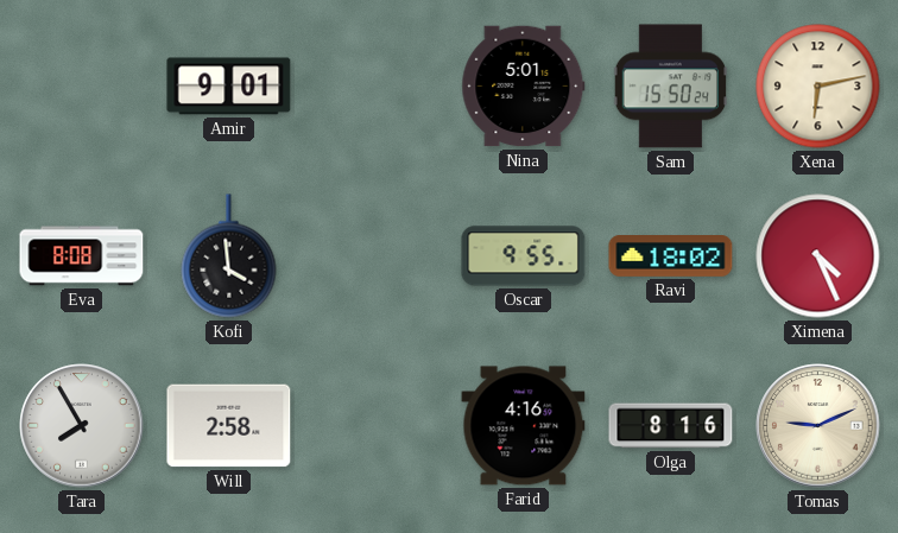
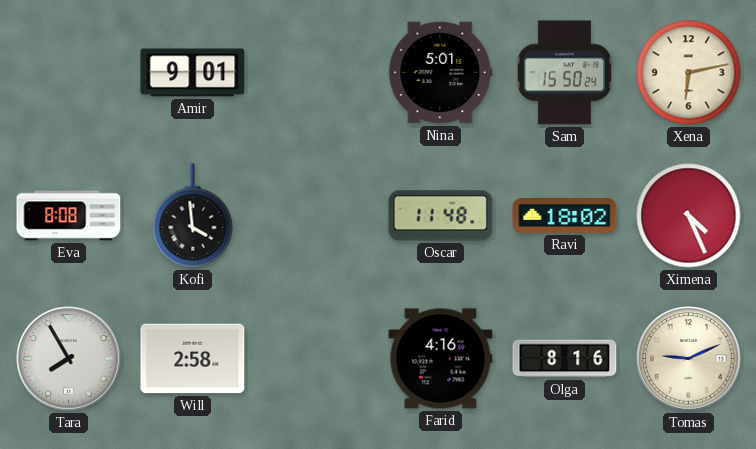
Oscar: 9:55 -> 11:48
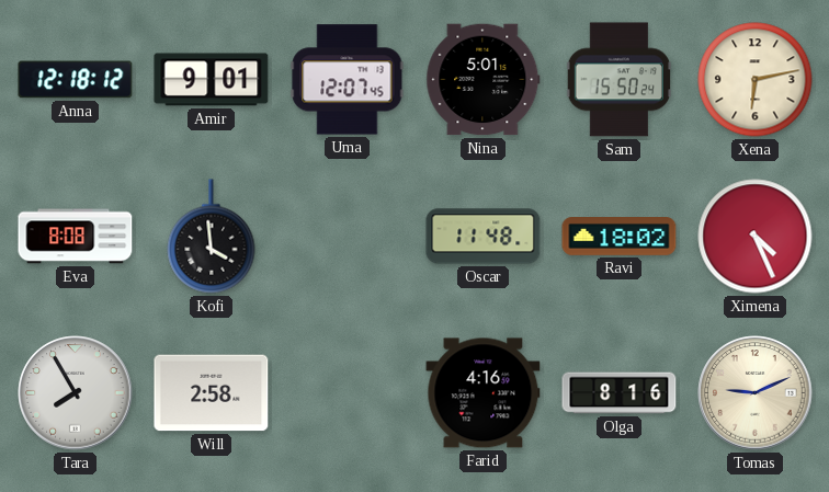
Anna: none -> 12:18
Uma: none -> 12:07
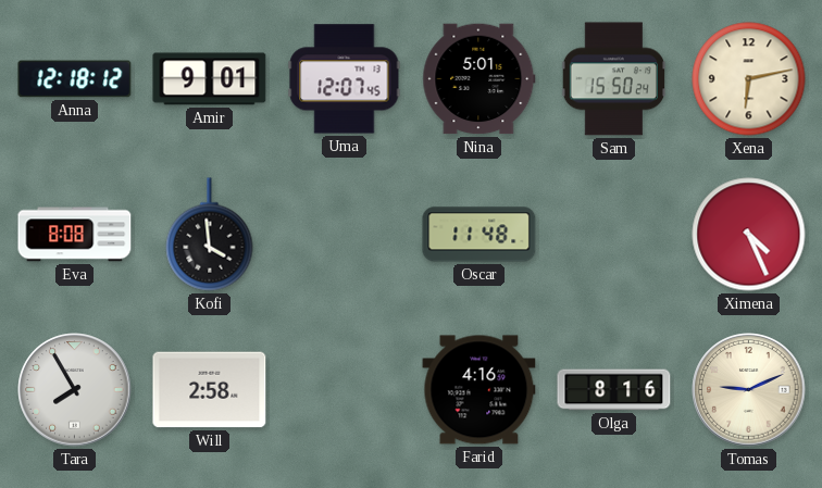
Ravi: 18:02 -> none
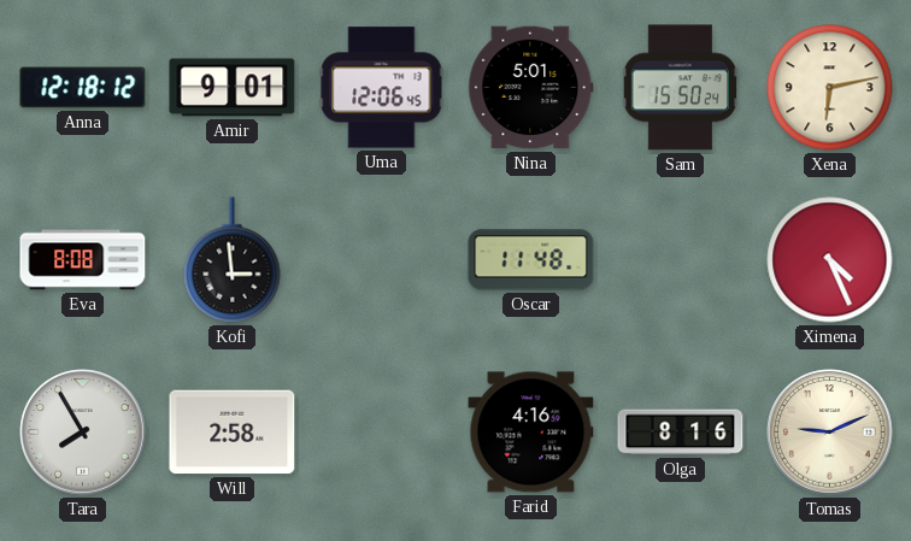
Uma: 12:07 -> 12:06
Kofi: 3:59 -> 2:59
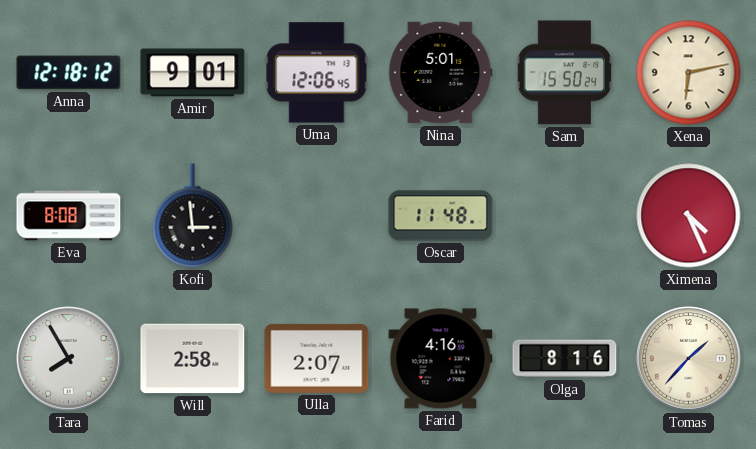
Ulla: none -> 2:07
Tomas: 9:11 -> 1:37
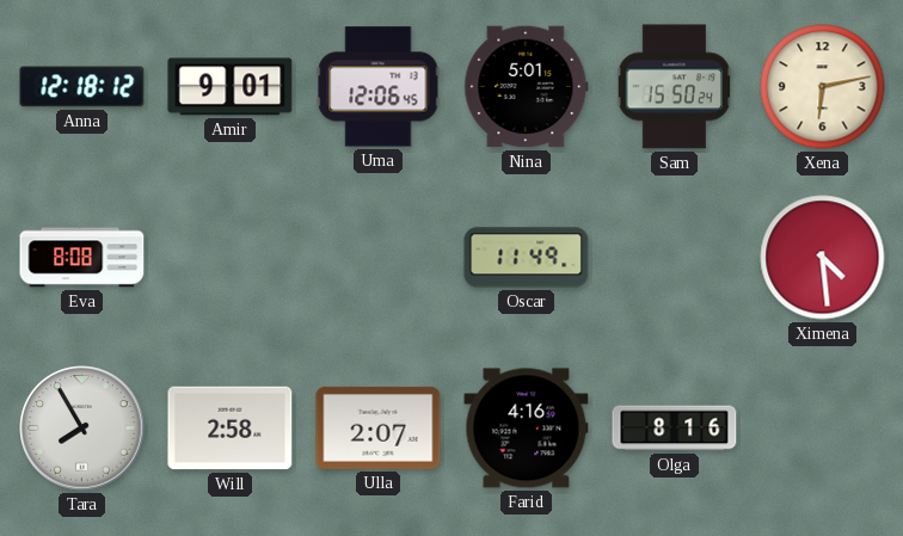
Kofi: 2:59 -> none
Oscar: 11:48 -> 11:49
Ximena: 4:26 -> 4:29
Tomas: 1:37 -> none
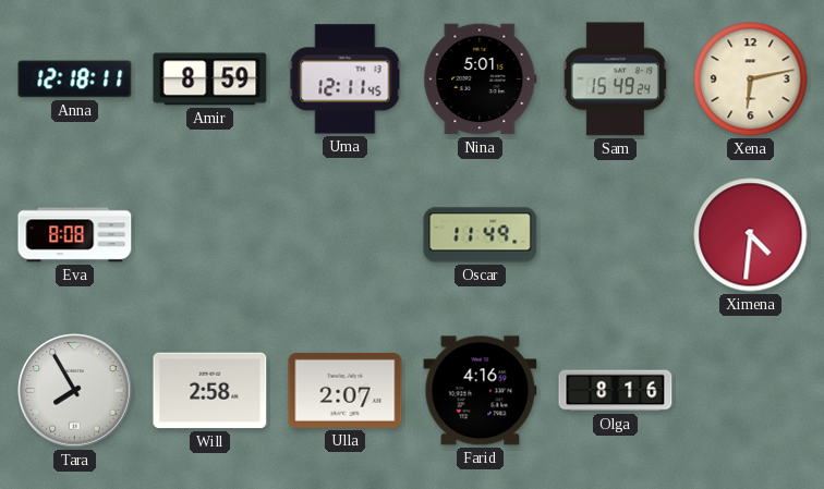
Anna: 12:18:12 -> 12:18:11
Amir: 9:01 -> 8:59
Uma: 12:06 -> 12:11
Sam: 15:50 -> 15:49
Ximena: 4:29 -> 4:31
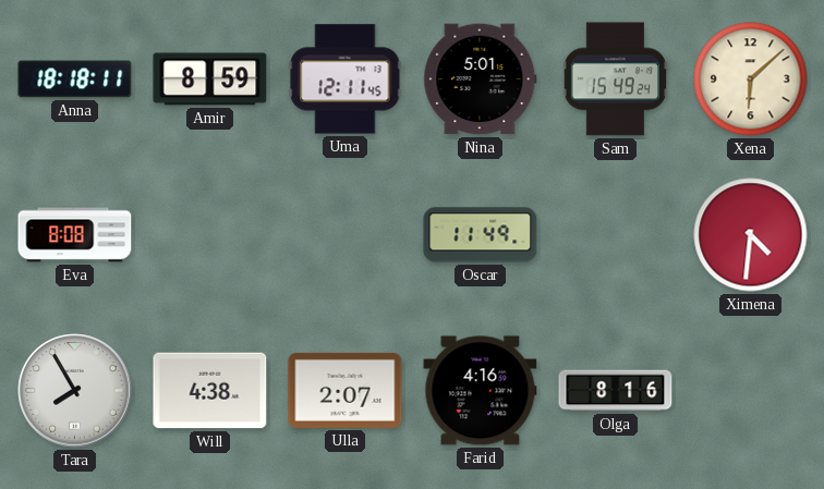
Anna: 12:18 -> 18:18
Xena: 6:13 -> 6:08
Will: 2:58 -> 4:38
